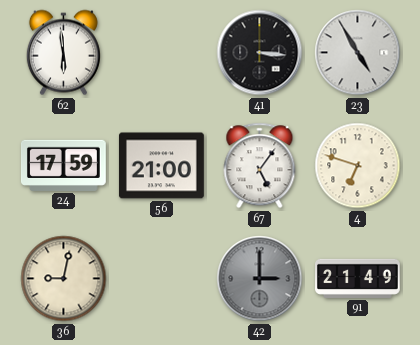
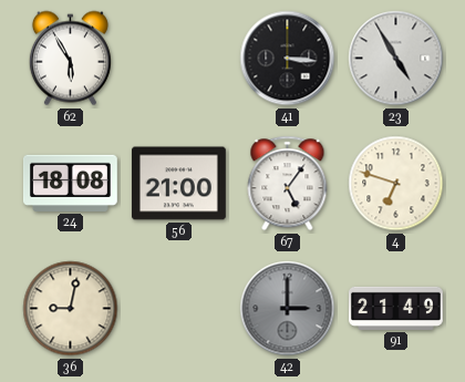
62: 5:59 -> 5:55
24: 17:59 -> 18:08
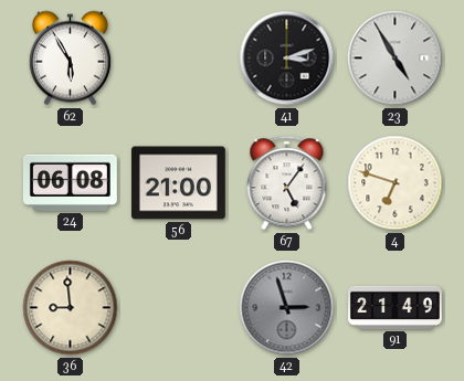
41: 3:16 -> 3:12
24: 18:08 -> 06:08
36: 9:02 -> 8:59
42: 3:00 -> 2:57
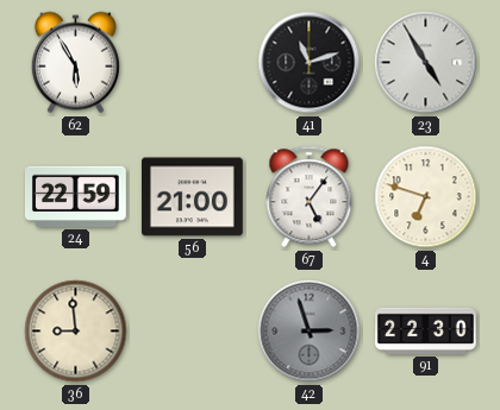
41: 3:12 -> 11:12
24: 06:08 -> 22:59
91: 21:49 -> 22:30
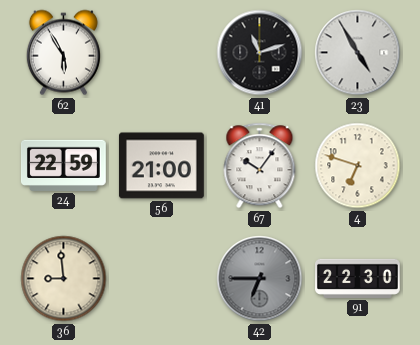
67: 5:06 -> 10:06
42: 2:57 -> 6:45
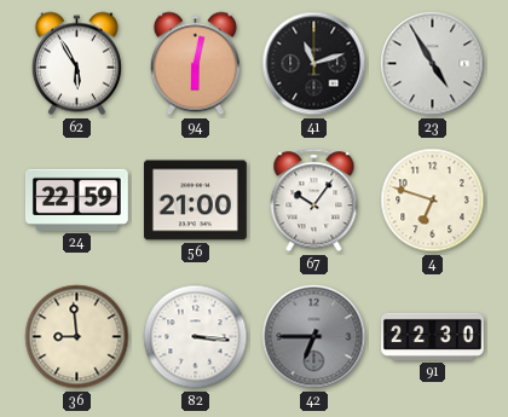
94: none -> 6:02
82: none -> 3:16
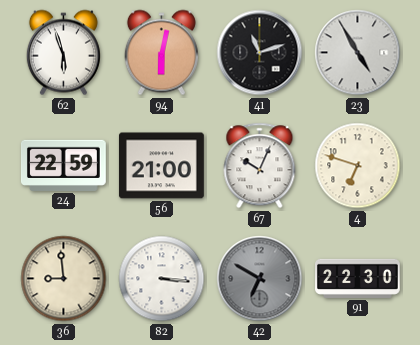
62: 5:55 -> 5:57
67: 10:06 -> 10:04
42: 6:45 -> 6:50
